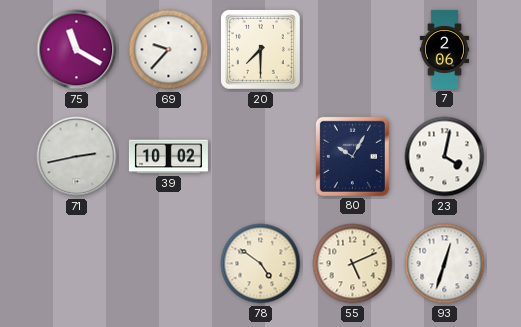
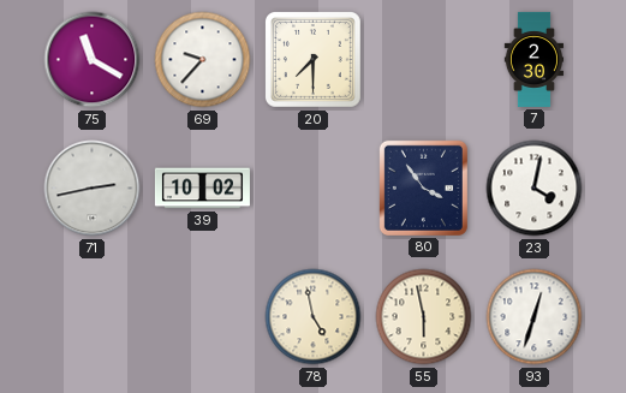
7: 2:06 -> 2:30
80: 10:05 -> 3:54
78: 4:51 -> 4:58
55: 5:11 -> 5:58
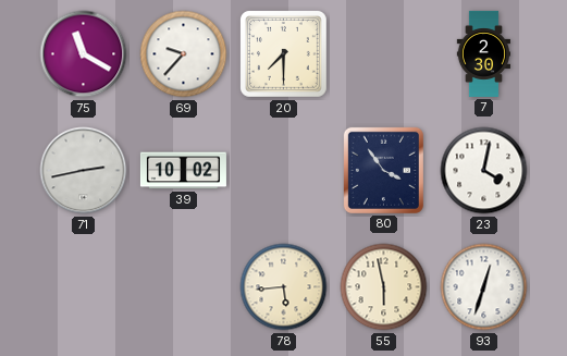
78: 4:58 -> 5:44
